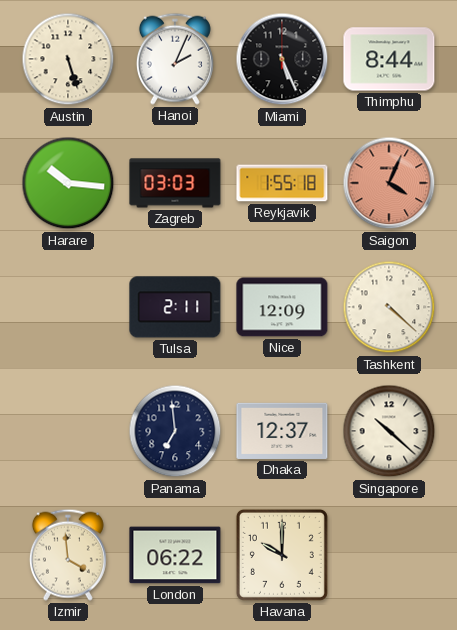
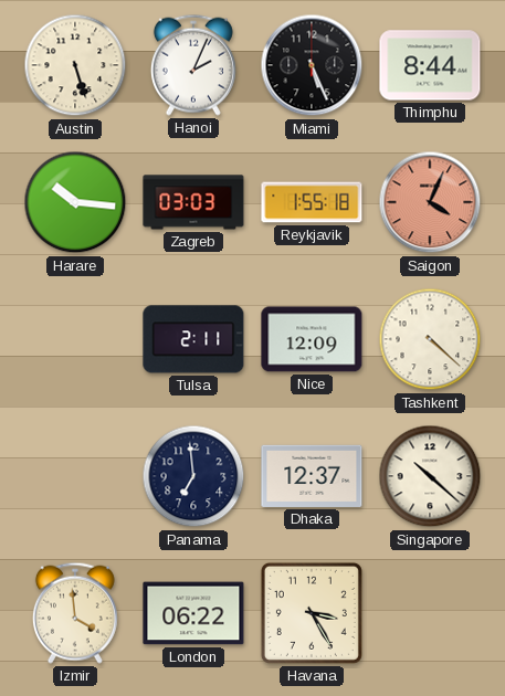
Havana: 10:00 -> 3:25
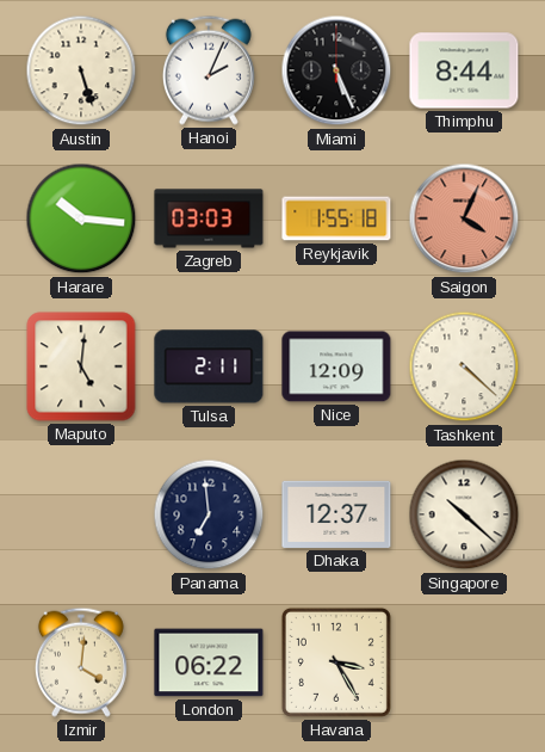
Maputo: none -> 5:01
Izmir: 3:59 -> 4:01
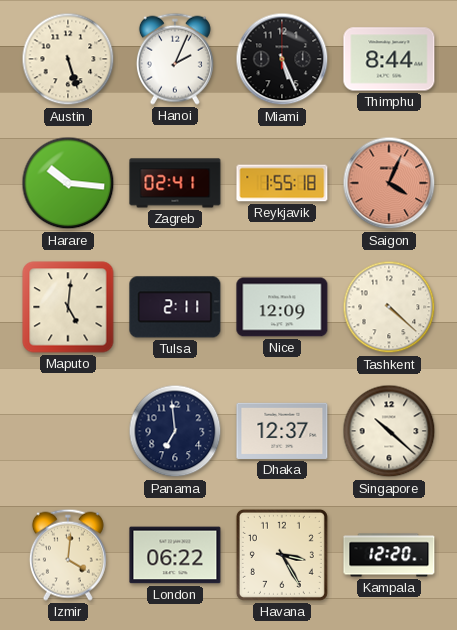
Zagreb: 03:03 -> 02:41
Kampala: none -> 12:20
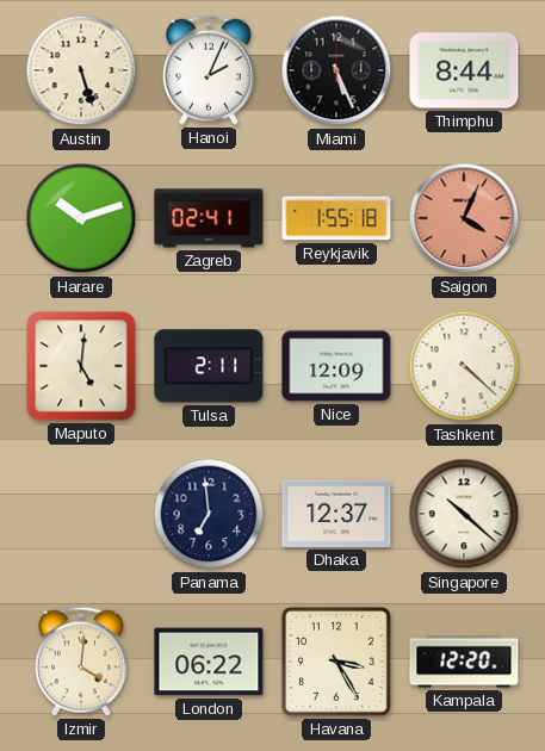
Harare: 10:16 -> 10:12
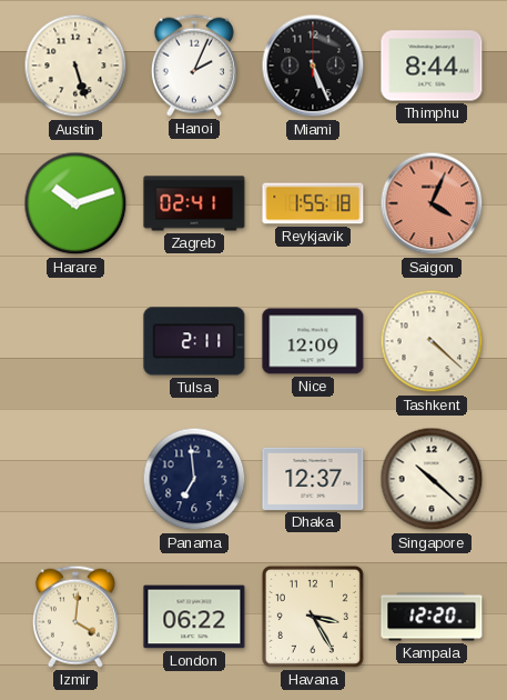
Maputo: 5:01 -> none
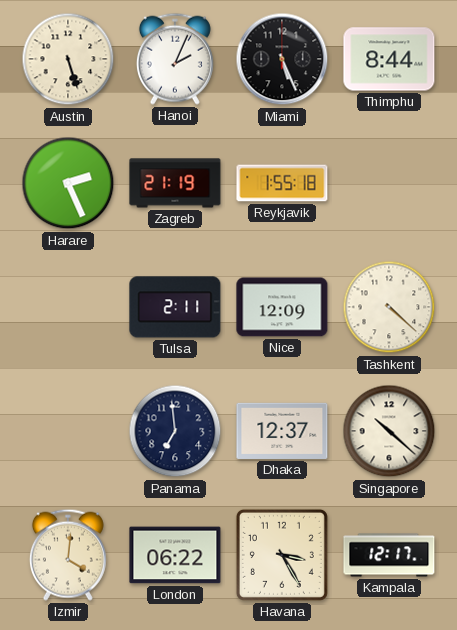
Harare: 10:12 -> 2:26
Zagreb: 02:41 -> 21:19
Saigon: 4:04 -> none
Kampala: 12:20 -> 12:17
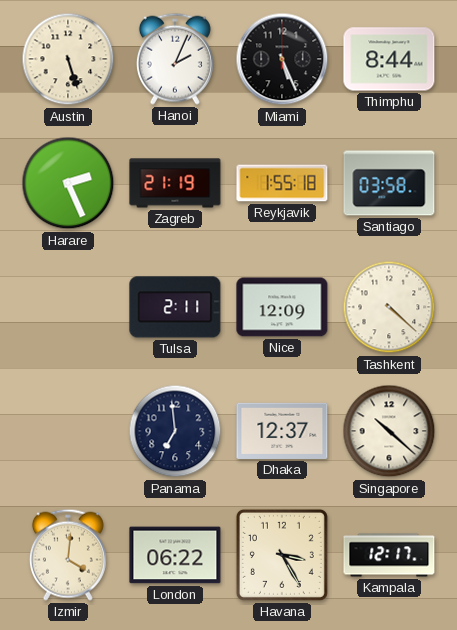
Santiago: none -> 03:58
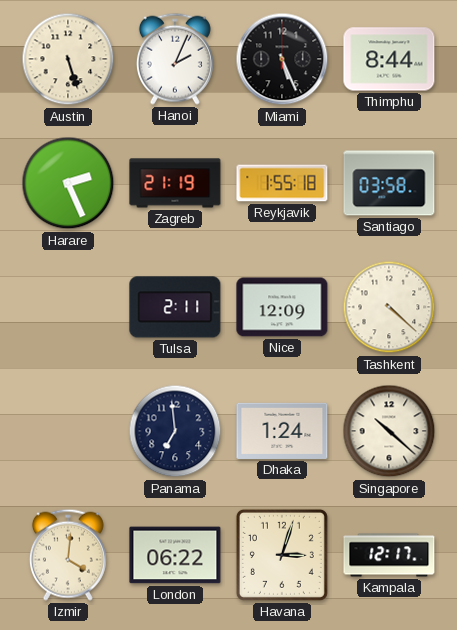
Dhaka: 12:37 -> 1:24
Havana: 3:25 -> 3:03
